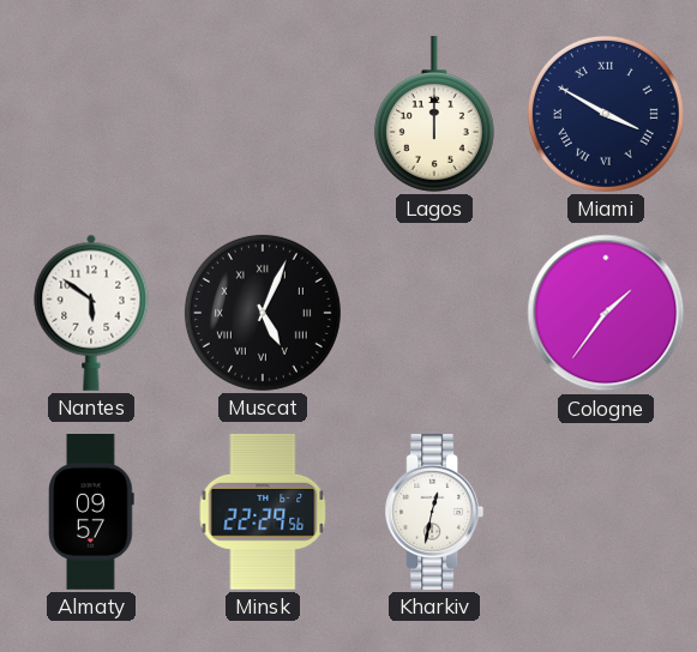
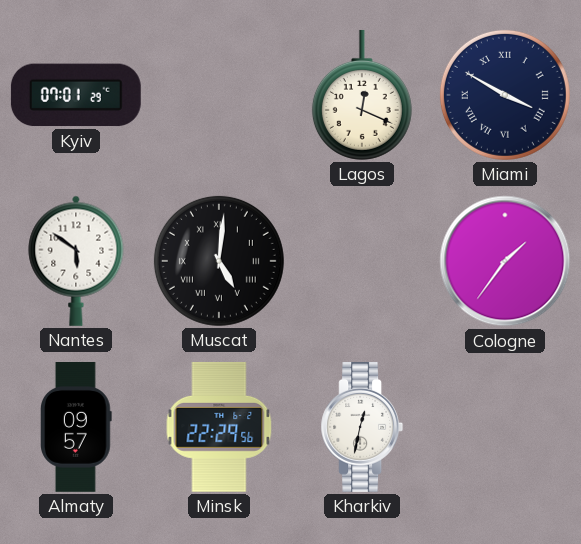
Kyiv: none -> 07:01
Lagos: 12:00 -> 12:19
Muscat: 5:04 -> 5:01
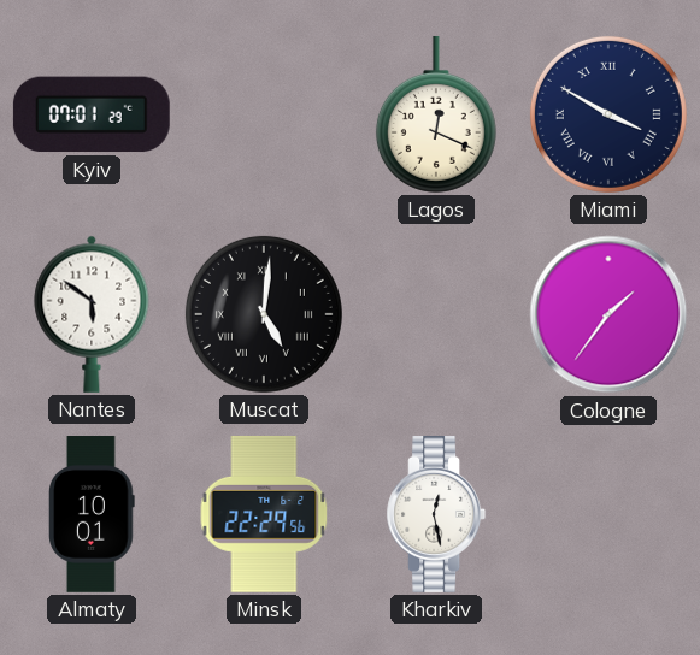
Almaty: 09:57 -> 10:01
Kharkiv: 12:32 -> 12:28
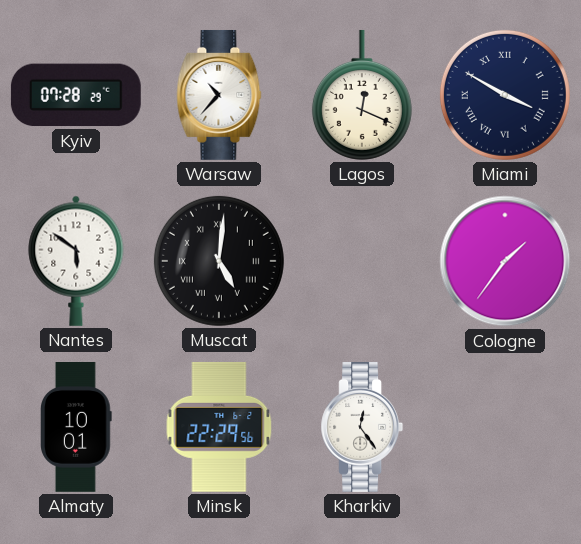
Kyiv: 07:01 -> 07:28
Warsaw: none -> 10:37
Kharkiv: 12:28 -> 12:24
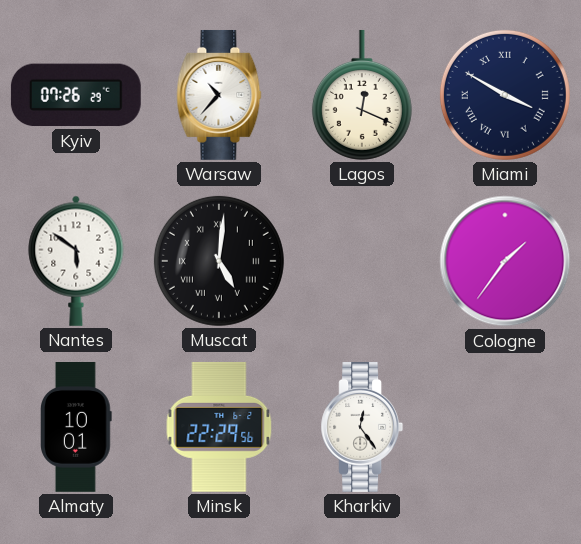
Kyiv: 07:28 -> 07:26
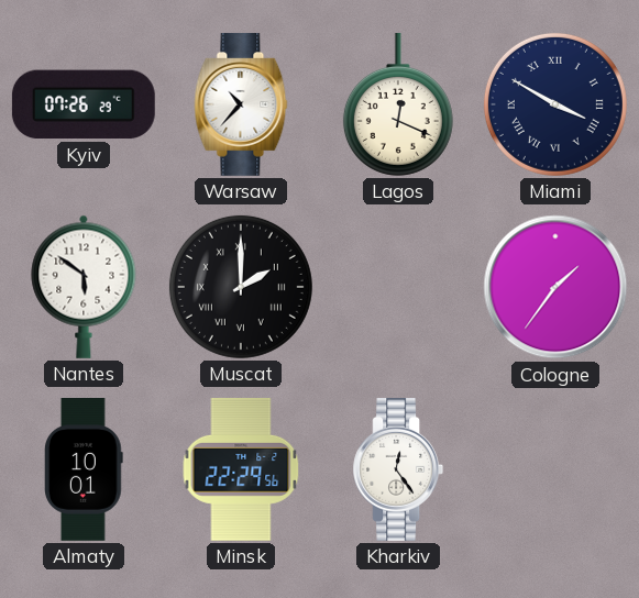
Muscat: 5:01 -> 2:00
